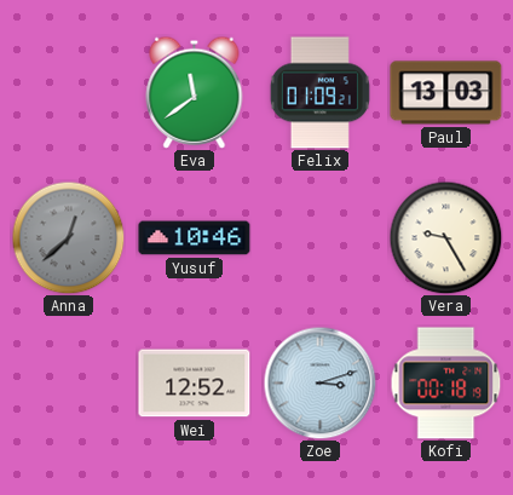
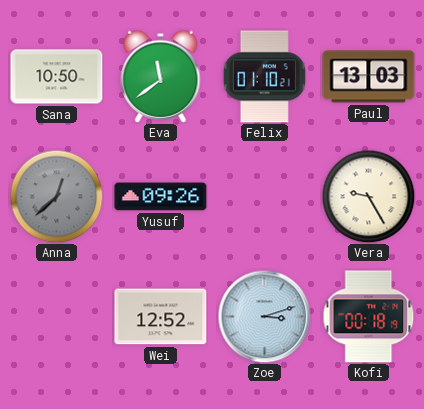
Sana: none -> 10:50
Felix: 01:09 -> 01:10
Yusuf: 10:46 -> 09:26
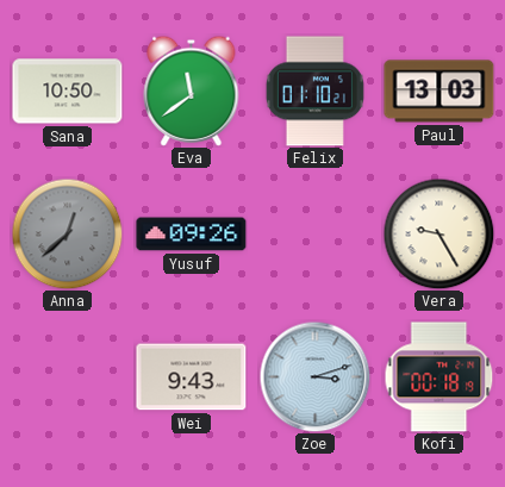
Wei: 12:52 -> 9:43
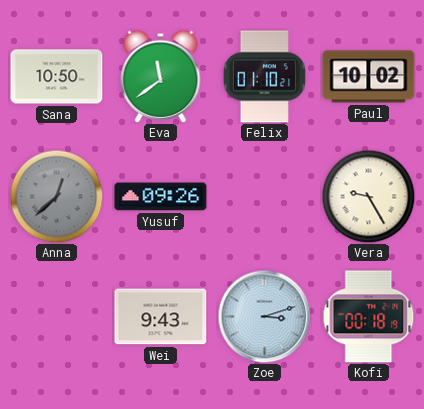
Paul: 13:03 -> 10:02
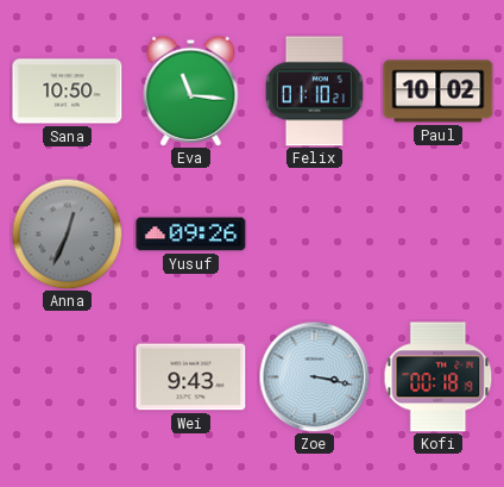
Eva: 11:39 -> 11:16
Anna: 12:38 -> 12:34
Vera: 9:25 -> none
Zoe: 3:12 -> 3:17
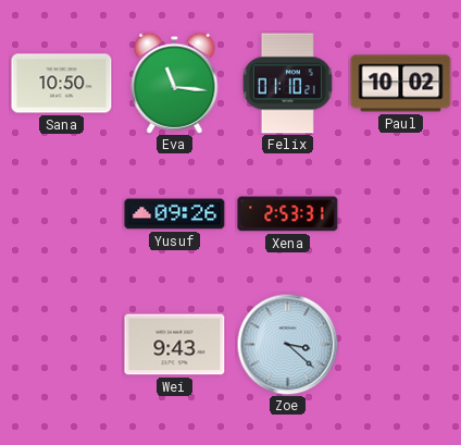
Anna: 12:34 -> none
Xena: none -> 2:53
Zoe: 3:17 -> 3:22
Kofi: 00:18 -> none
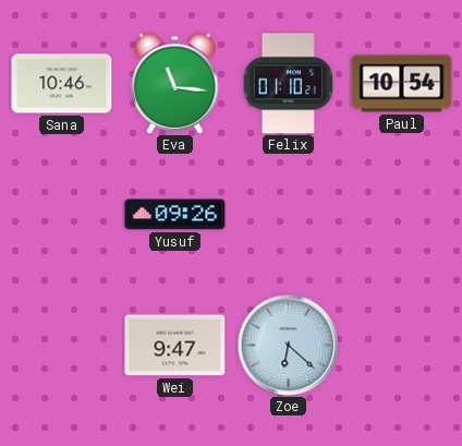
Sana: 10:50 -> 10:46
Paul: 10:02 -> 10:54
Xena: 2:53 -> none
Wei: 9:43 -> 9:47
Zoe: 3:22 -> 6:22
